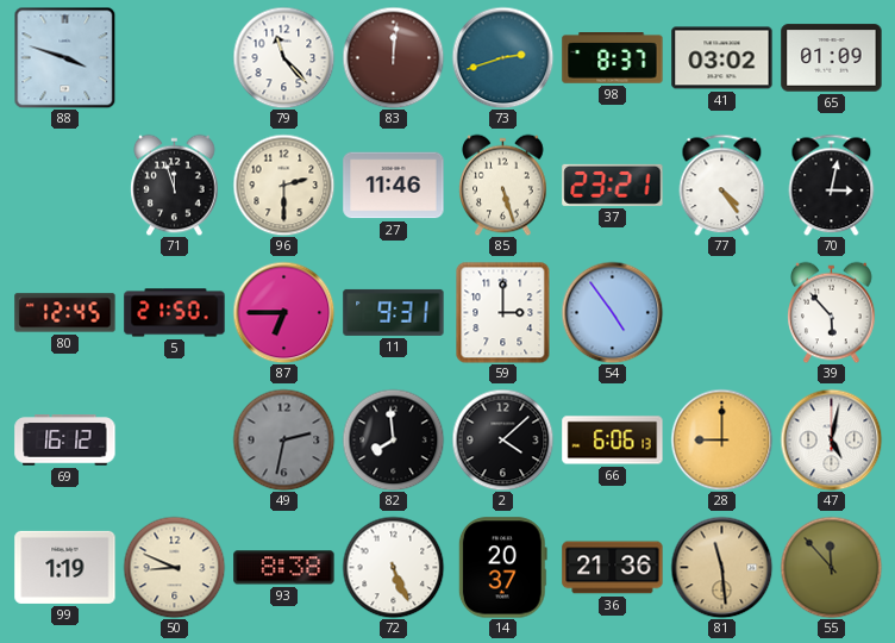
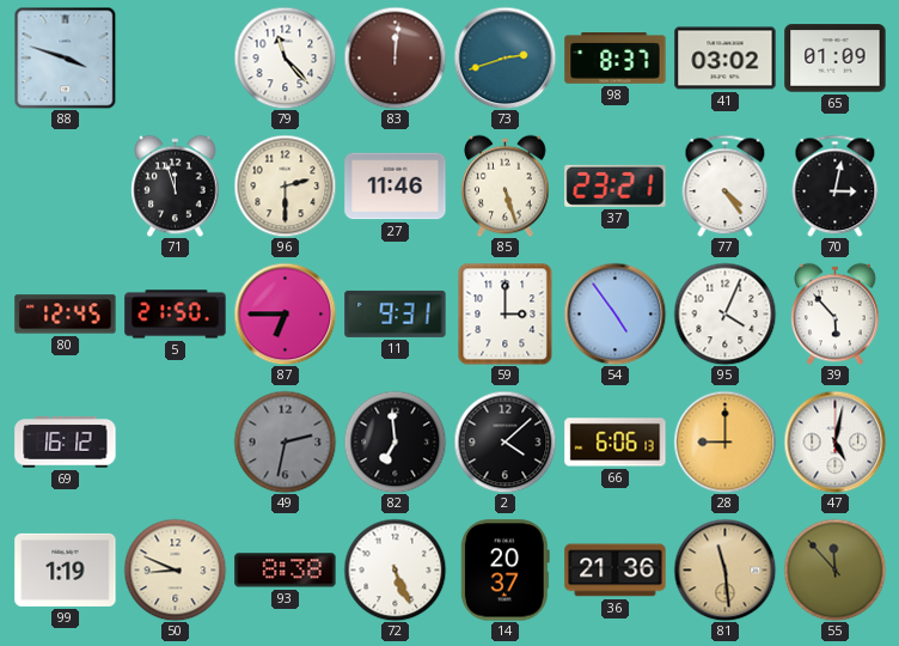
95: none -> 4:04
82: 7:59 -> 6:59
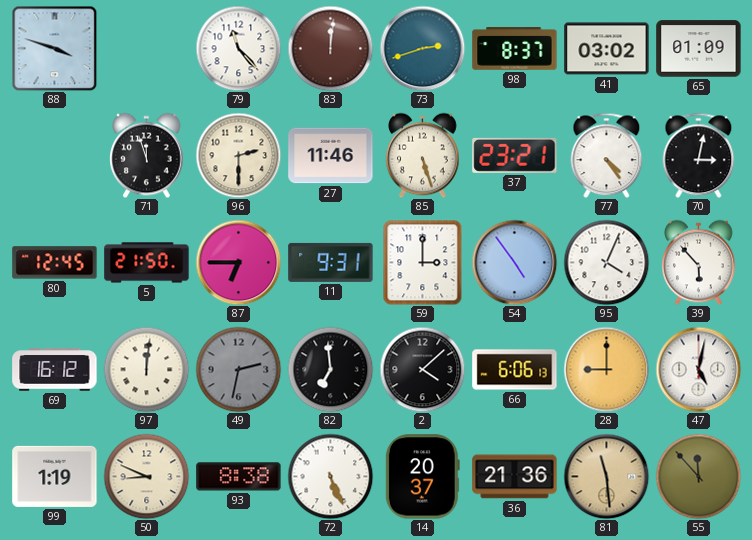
97: none -> 12:01
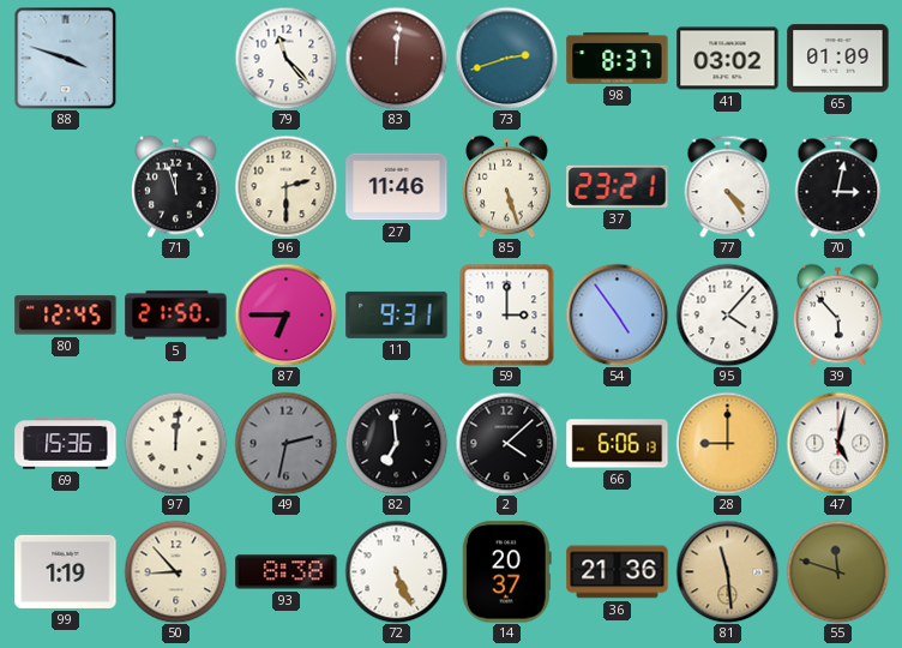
95: 4:04 -> 4:07
69: 16:12 -> 15:36
50: 8:49 -> 8:53
55: 11:53 -> 11:48
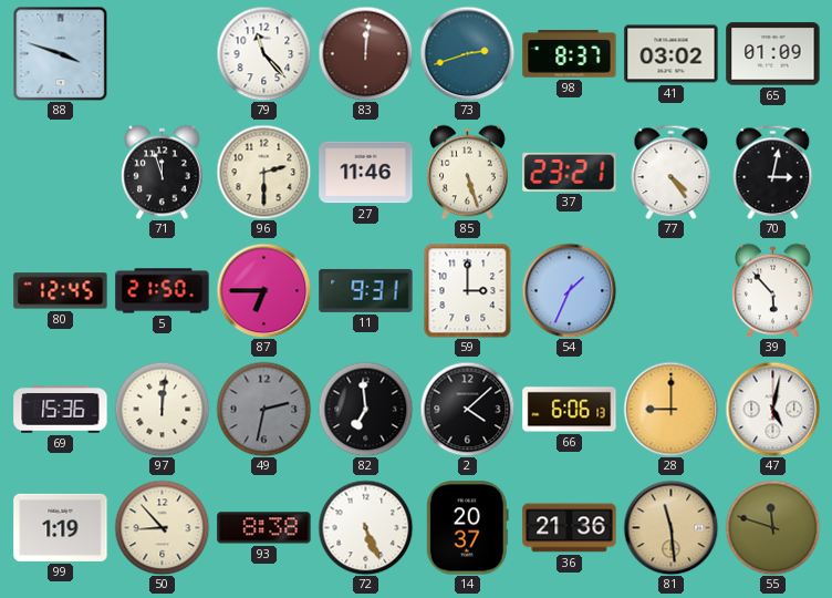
54: 4:54 -> 1:34
95: 4:07 -> none
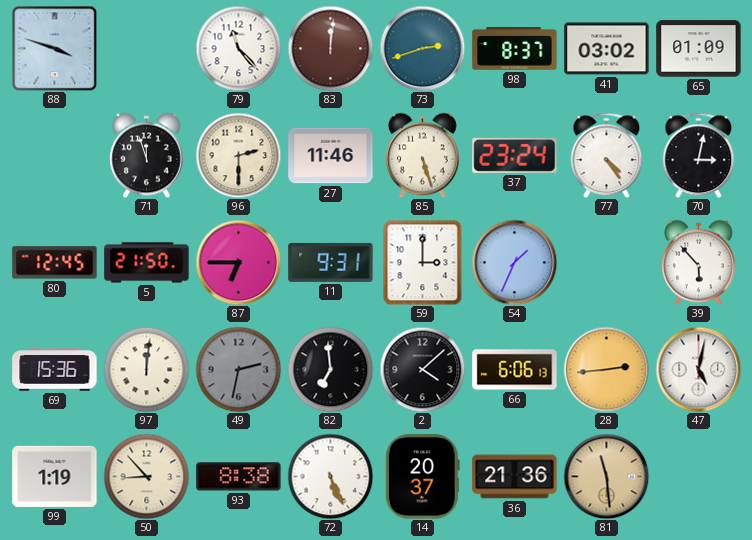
37: 23:21 -> 23:24
28: 9:00 -> 2:44
55: 11:48 -> none
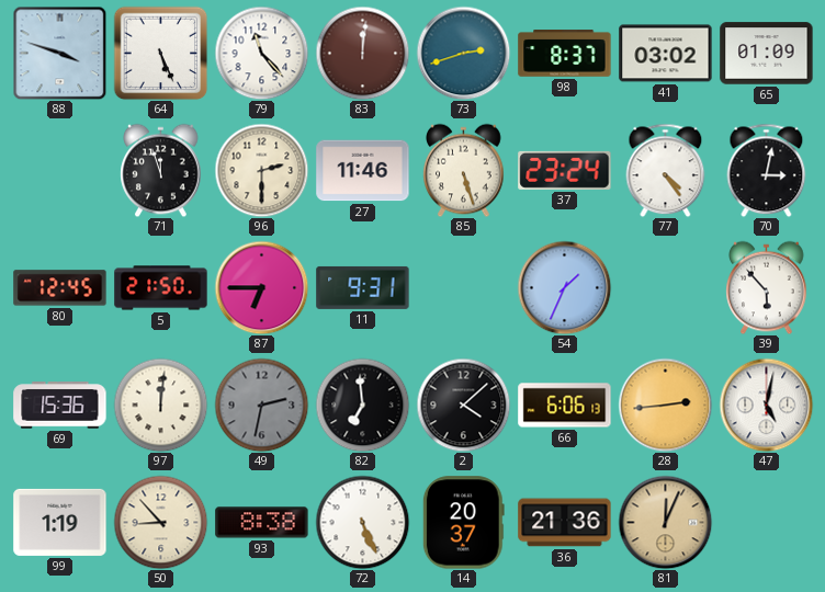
64: none -> 5:26
59: 3:00 -> none
81: 11:29 -> 12:04
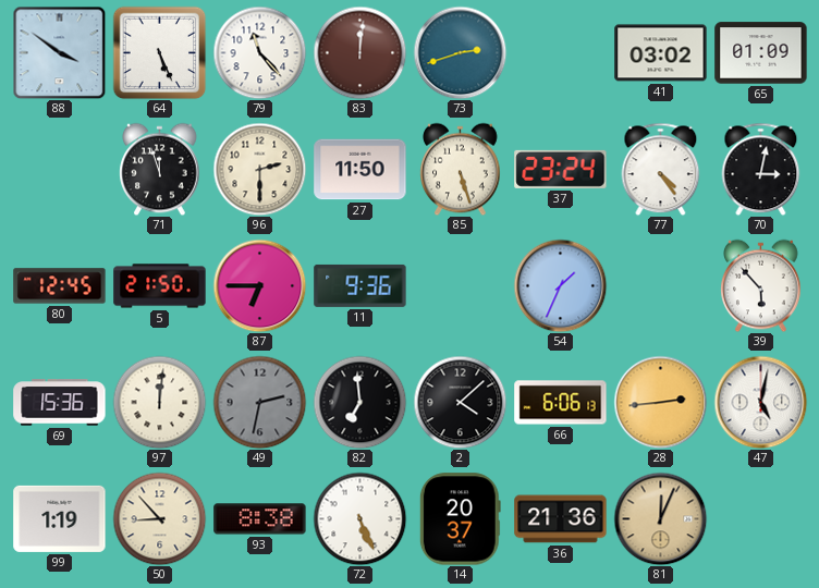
88: 3:48 -> 3:51
98: 8:37 -> none
27: 11:46 -> 11:50
11: 9:31 -> 9:36
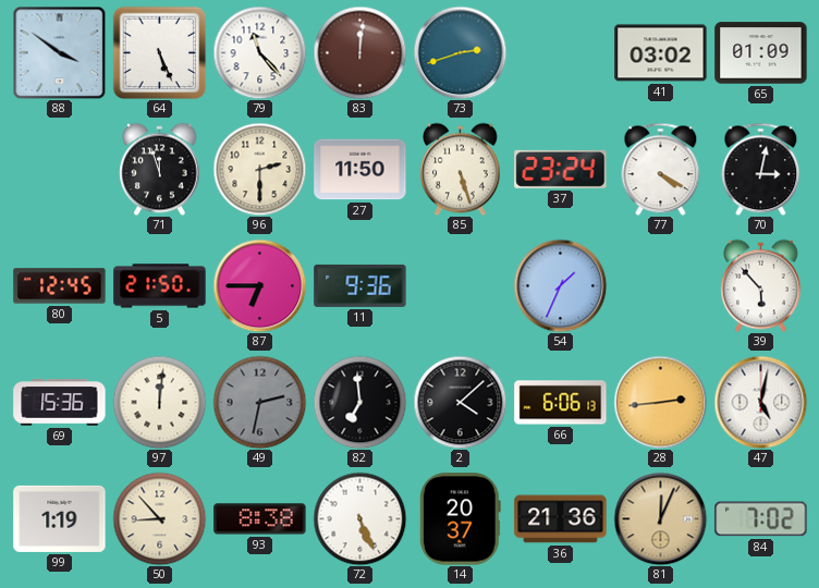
77: 4:24 -> 4:20
84: none -> 7:02
